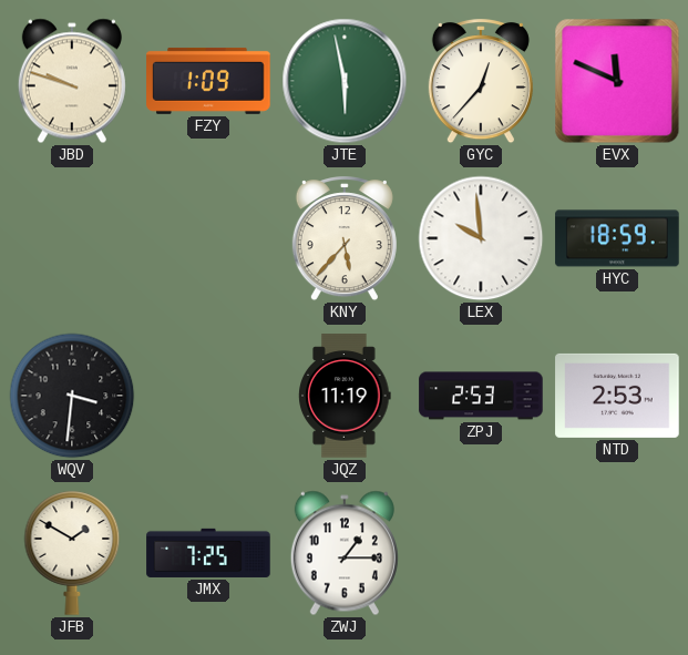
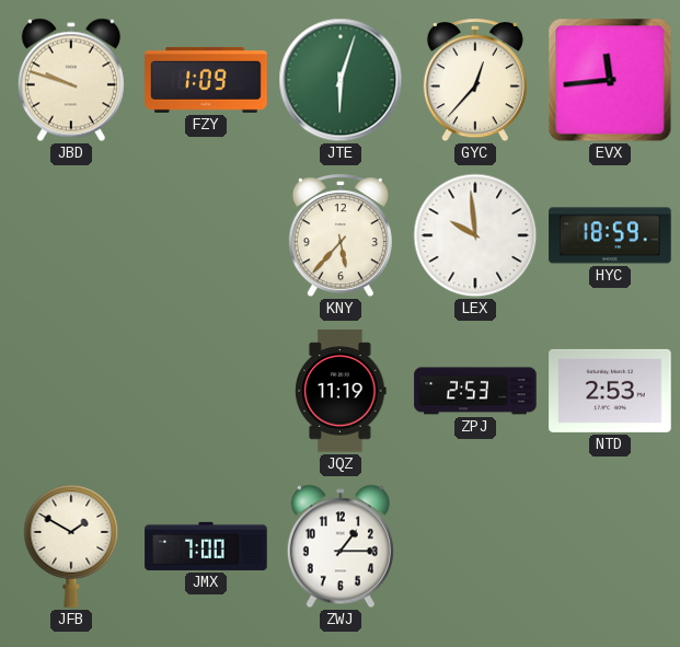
JTE: 5:58 -> 6:03
EVX: 11:49 -> 11:44
WQV: 3:31 -> none
JMX: 7:25 -> 7:00
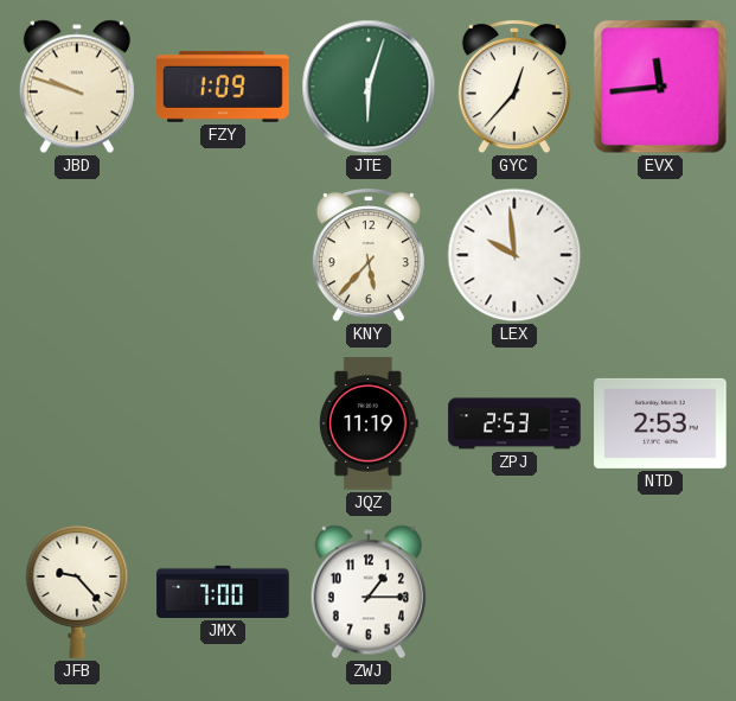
HYC: 18:59 -> none
JFB: 1:50 -> 9:23
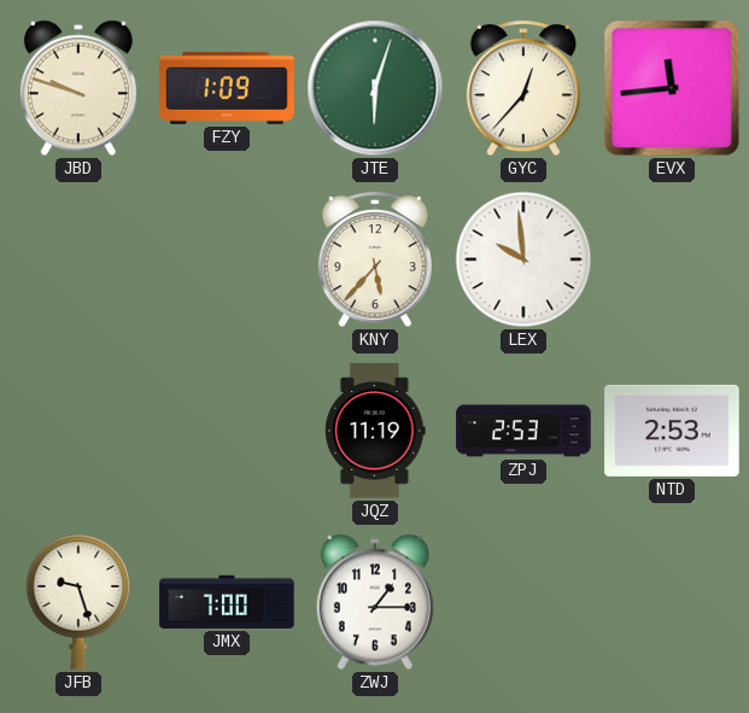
JFB: 9:23 -> 9:27
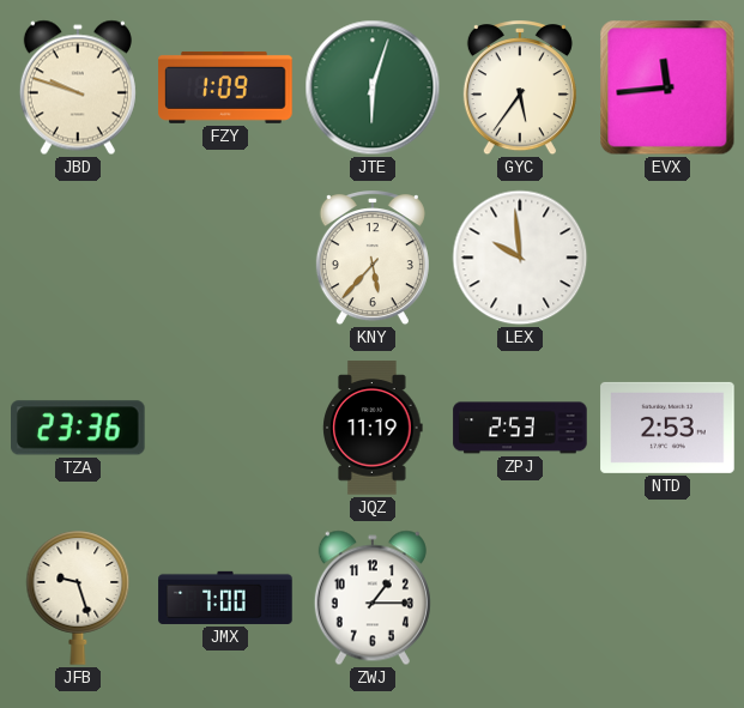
GYC: 12:37 -> 5:36
TZA: none -> 23:36
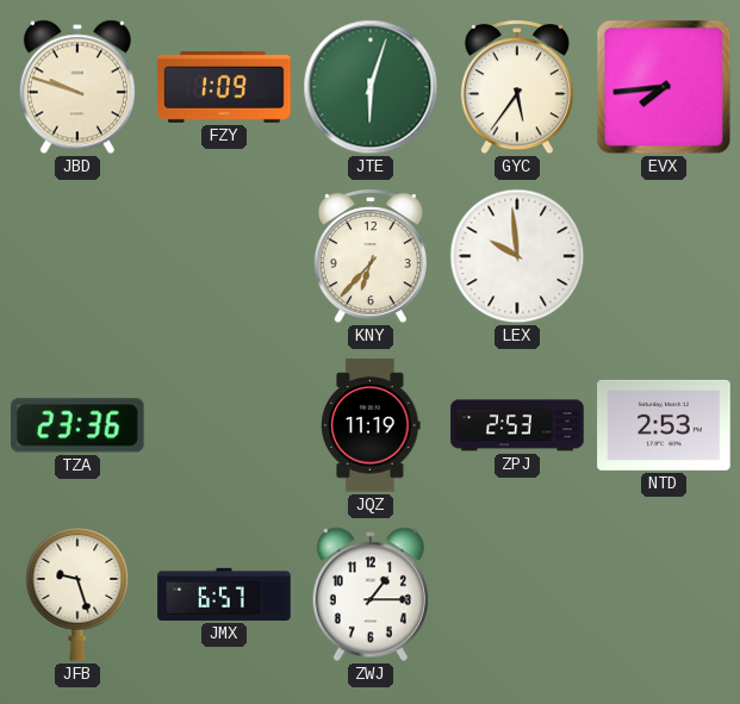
EVX: 11:44 -> 7:44
KNY: 5:37 -> 6:37
JMX: 7:00 -> 6:57
